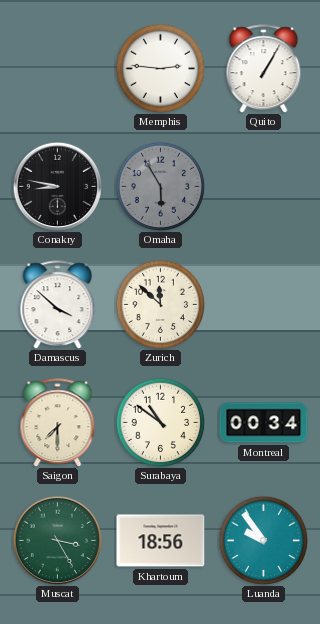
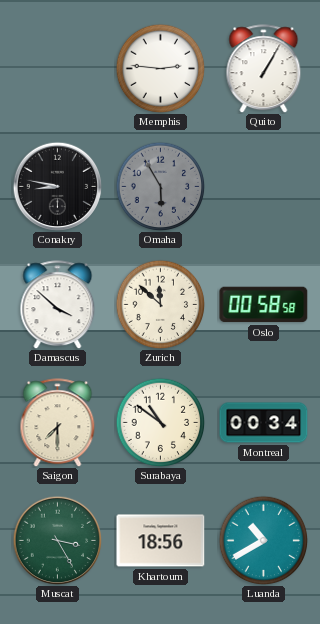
Oslo: none -> 00:58
Luanda: 9:54 -> 10:40
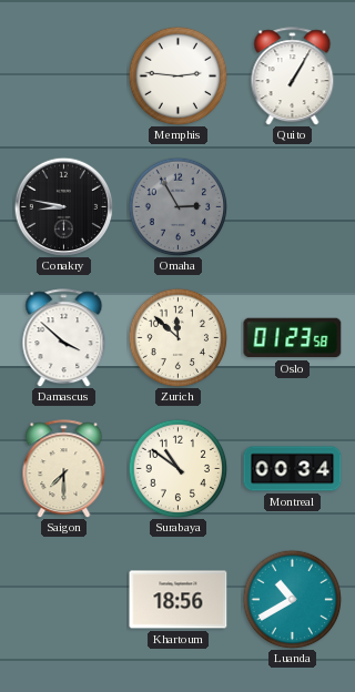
Omaha: 5:55 -> 2:55
Oslo: 00:58 -> 01:23
Muscat: 3:25 -> none
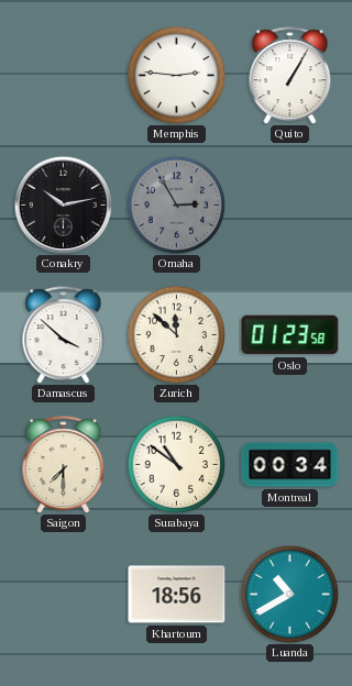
Conakry: 8:47 -> 10:13
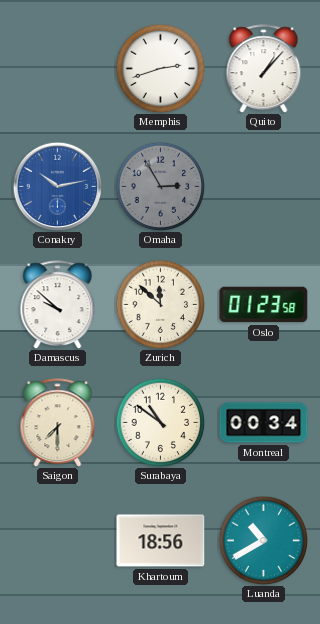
Memphis: 2:46 -> 2:42
Quito: 1:05 -> 1:07
Conakry dial: black -> blue
Damascus: 3:52 -> 9:52
